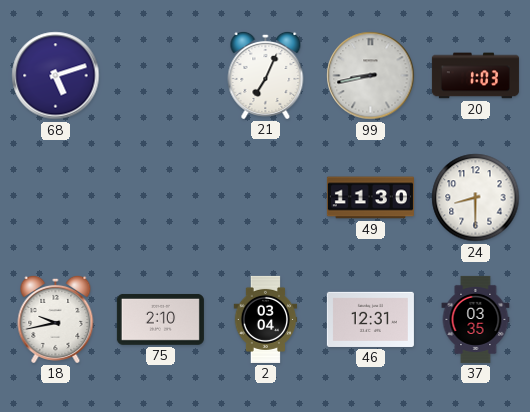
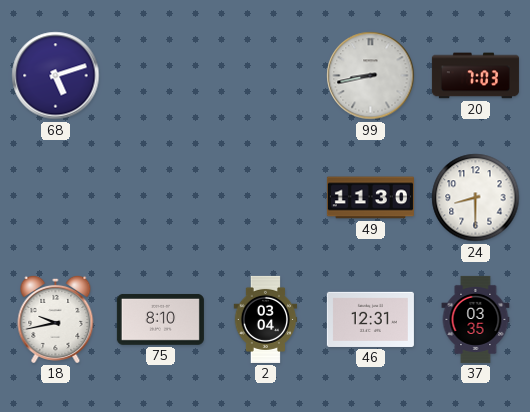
21: 7:04 -> none
20: 1:03 -> 7:03
75: 2:10 -> 8:10
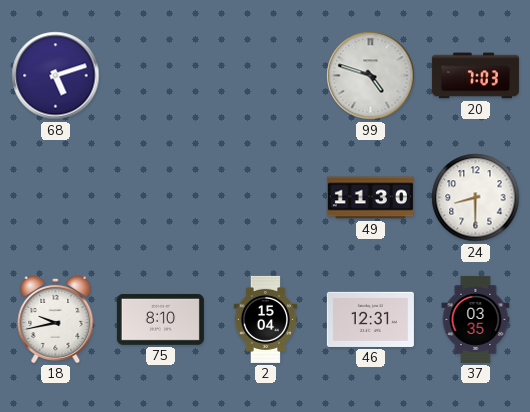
99: 8:43 -> 4:48
2: 03:04 -> 15:04
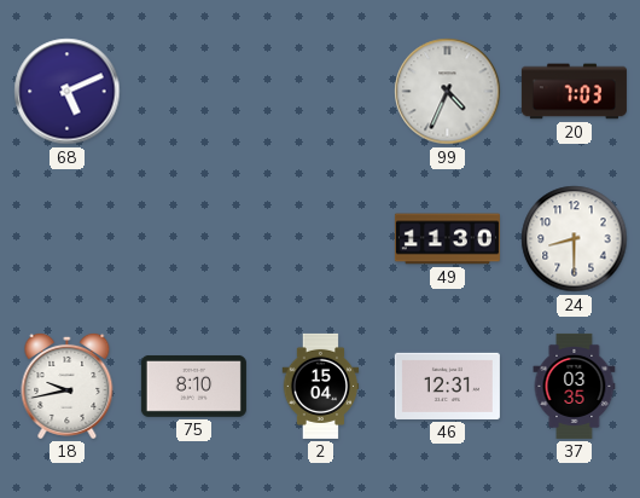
68: 5:12 -> 5:11
99: 4:48 -> 4:34
